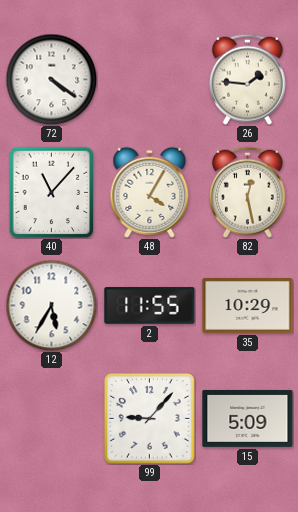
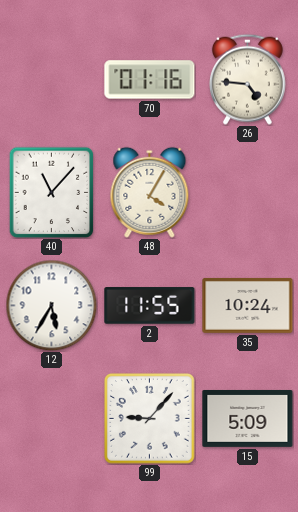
72: 4:21 -> none
70: none -> 01:16
26: 1:46 -> 4:46
82: 12:28 -> none
35: 10:29 -> 10:24
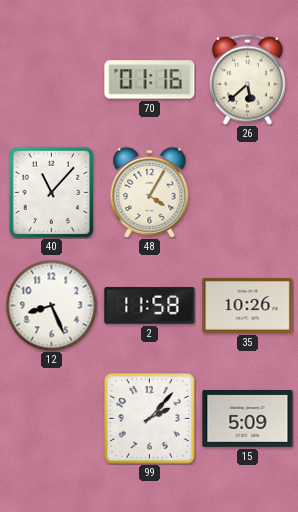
26: 4:46 -> 5:38
12: 5:35 -> 8:26
2: 11:55 -> 11:58
35: 10:24 -> 10:26
99: 9:07 -> 2:07
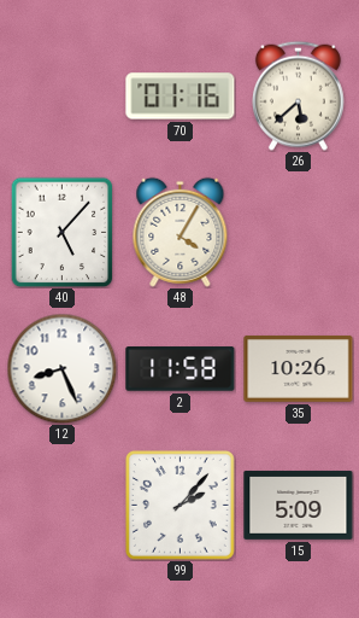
40: 11:07 -> 5:07
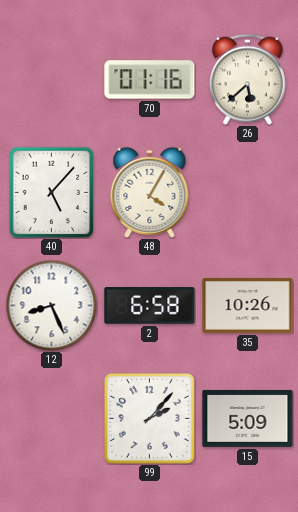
2: 11:58 -> 6:58
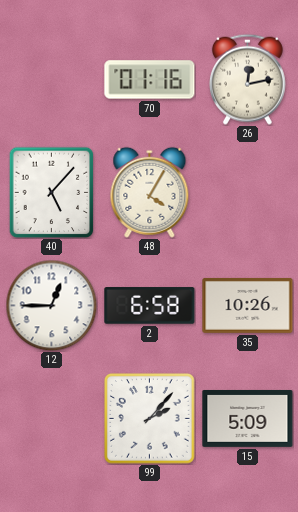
26: 5:38 -> 12:13
12: 8:26 -> 12:45
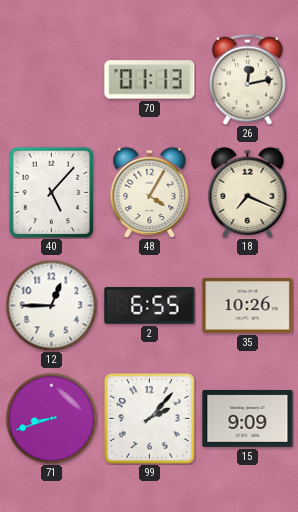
70: 01:16 -> 01:13
18: none -> 7:19
2: 6:58 -> 6:55
71: none -> 8:42
15: 5:09 -> 9:09
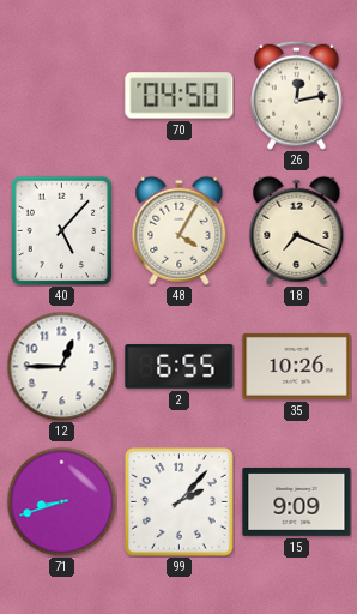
70: 01:13 -> 04:50
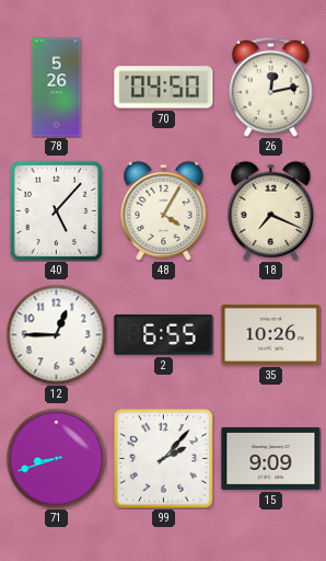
78: none -> 5:26
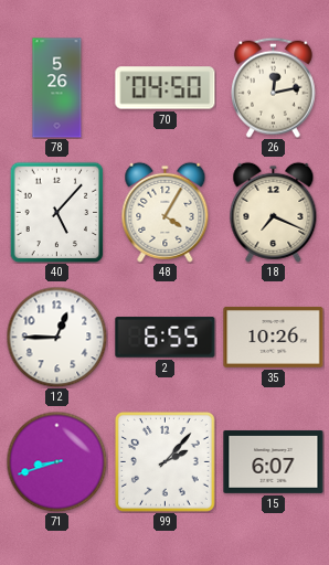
15: 9:09 -> 6:07
